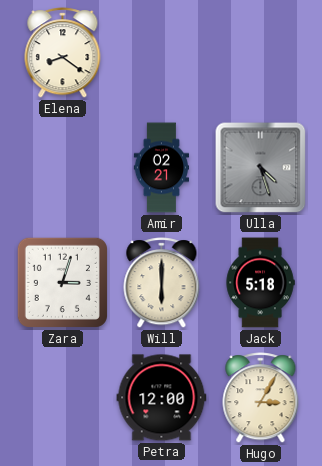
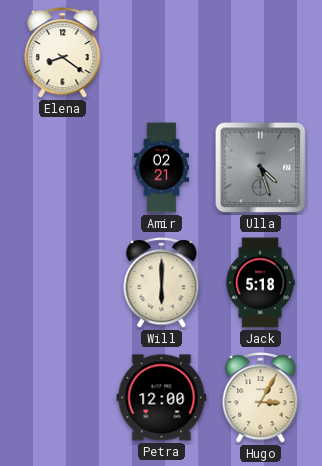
Zara: 3:03 -> none
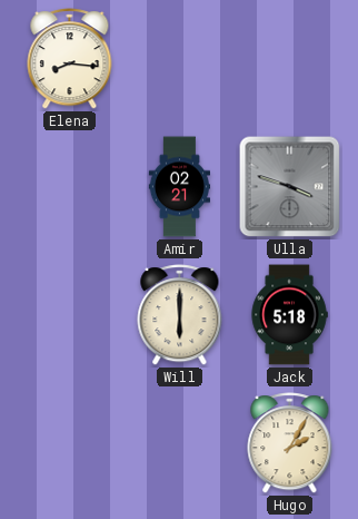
Elena: 8:21 -> 8:16
Ulla: 4:27 -> 3:48
Petra: 12:00 -> none
Hugo: 3:05 -> 2:05
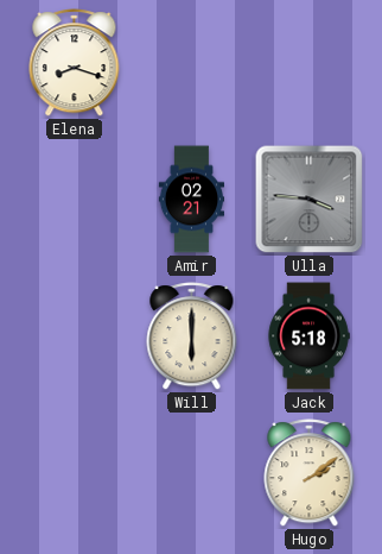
Elena: 8:16 -> 8:18
Ulla: 3:48 -> 3:46
Hugo: 2:05 -> 2:09
